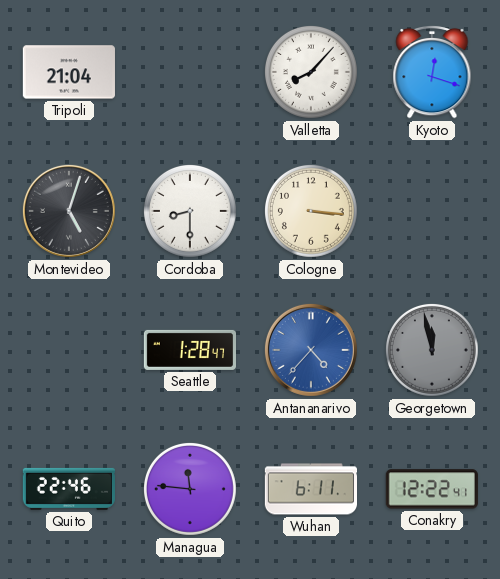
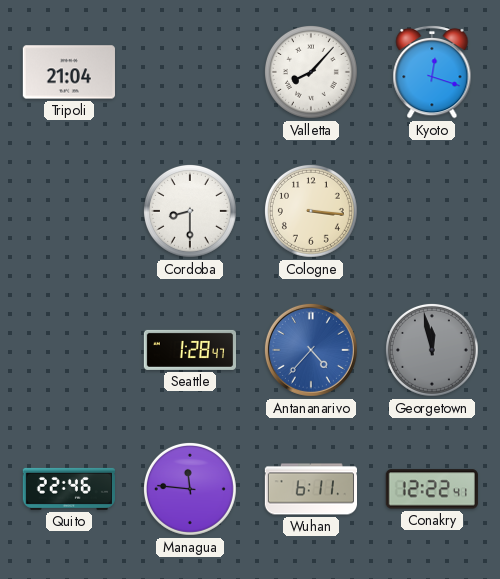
Montevideo: 5:03 -> none
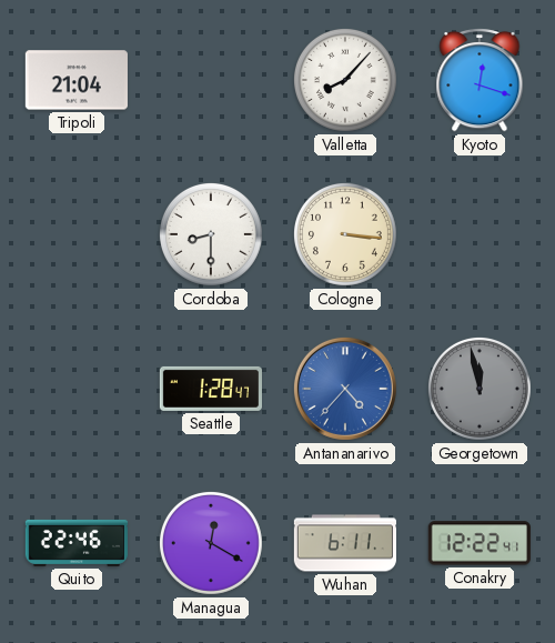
Managua: 11:46 -> 12:20
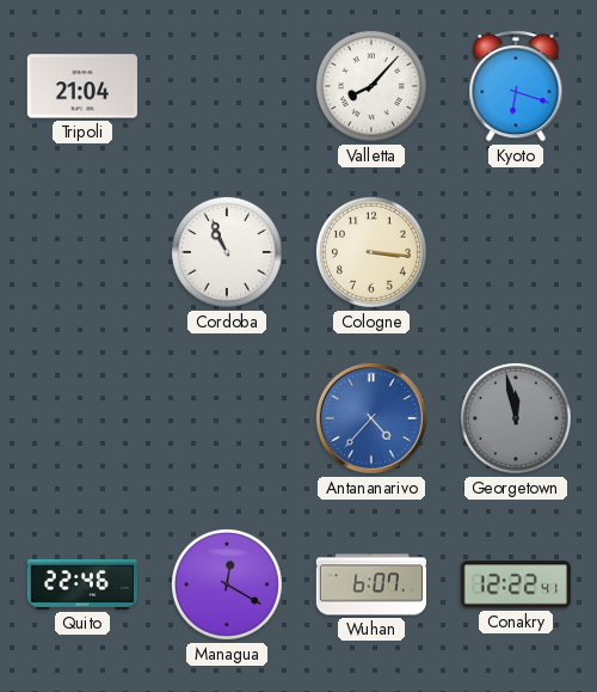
Kyoto: 12:18 -> 6:18
Cordoba: 8:30 -> 10:56
Seattle: 1:28 -> none
Wuhan: 6:11 -> 6:07
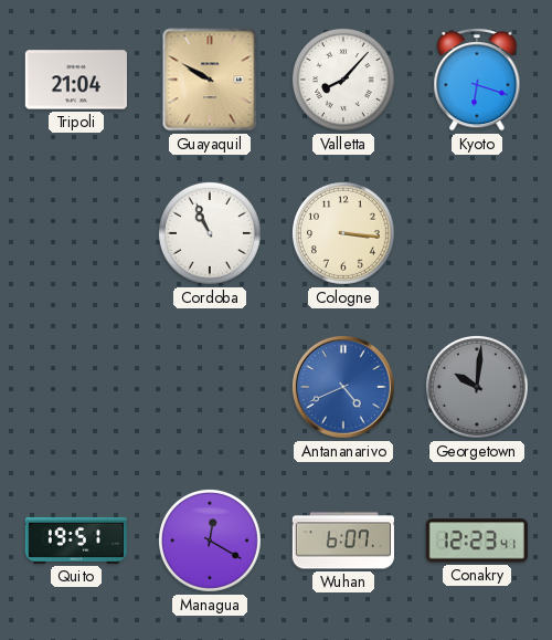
Guayaquil: none -> 9:50
Antananarivo: 4:37 -> 4:41
Georgetown: 11:58 -> 10:01
Quito: 22:46 -> 19:51
Conakry: 12:22 -> 12:23
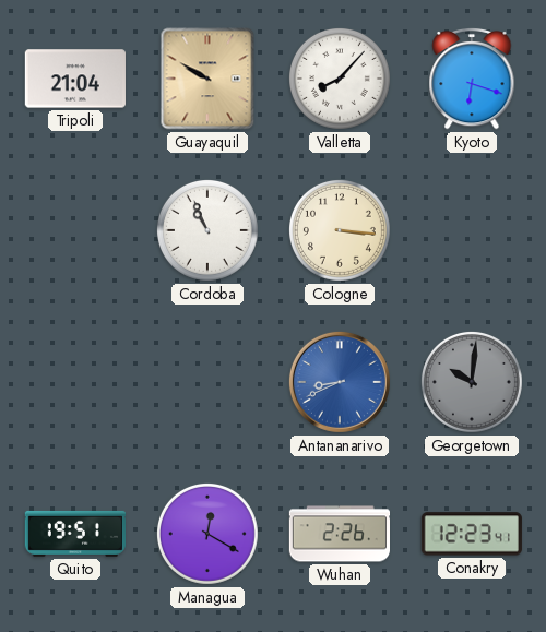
Antananarivo: 4:41 -> 8:41
Wuhan: 6:07 -> 2:26
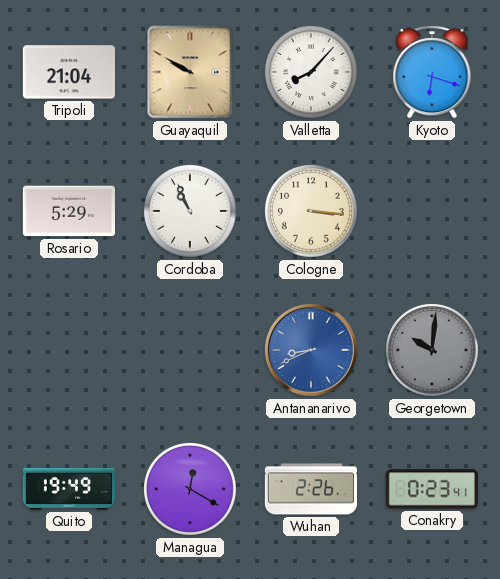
Rosario: none -> 5:29
Quito: 19:51 -> 19:49
Conakry: 12:23 -> 0:23
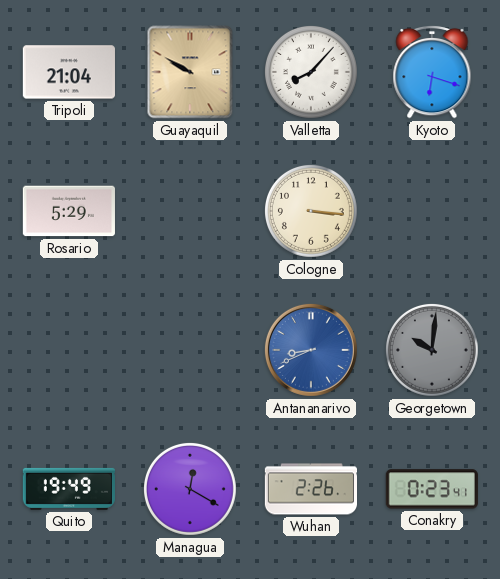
Cordoba: 10:56 -> none
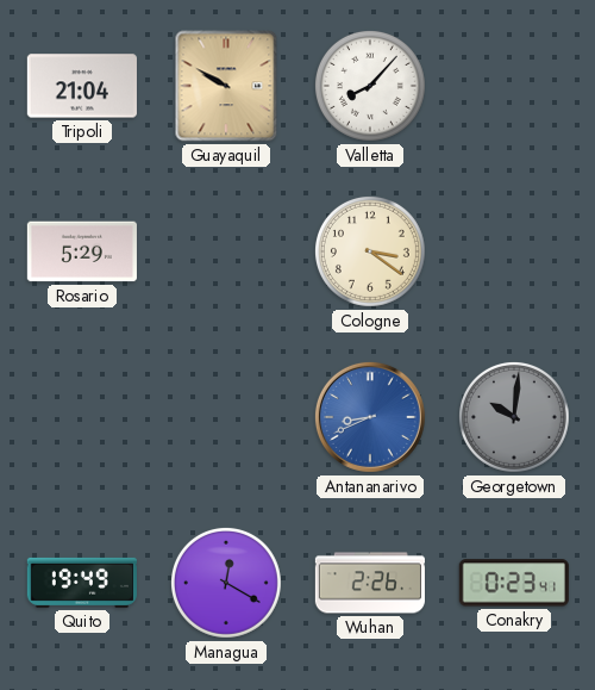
Kyoto: 6:18 -> none
Cologne: 3:16 -> 3:21
